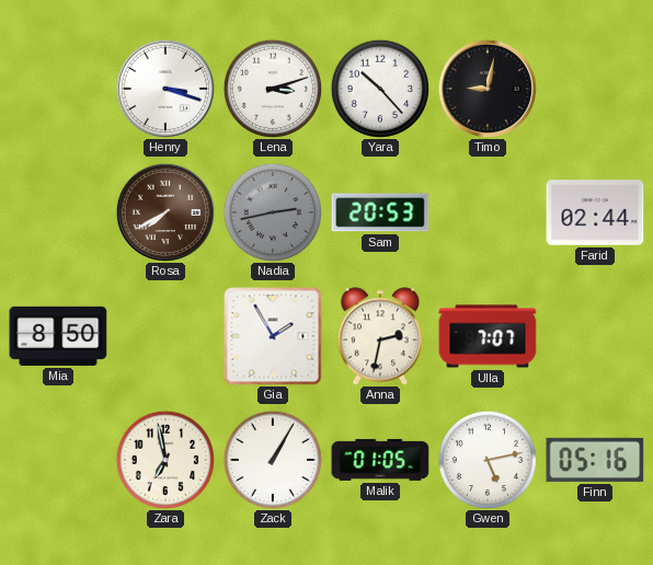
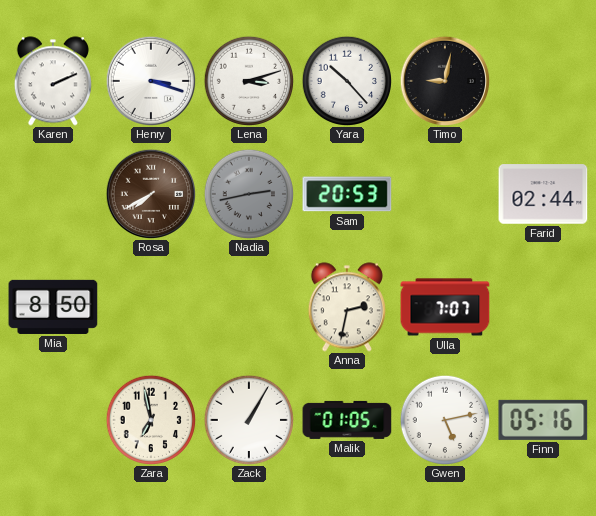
Karen: none -> 2:11
Gia: 1:55 -> none
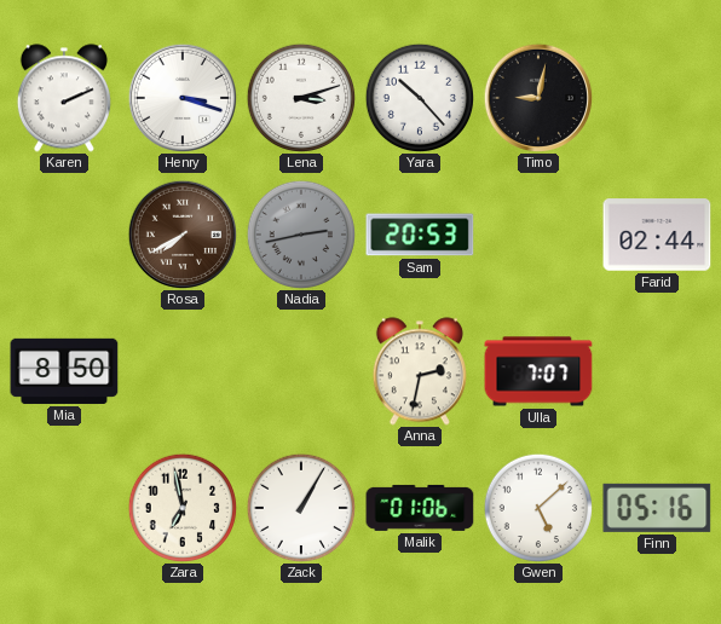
Malik: 01:05 -> 01:06
Gwen: 5:13 -> 5:08
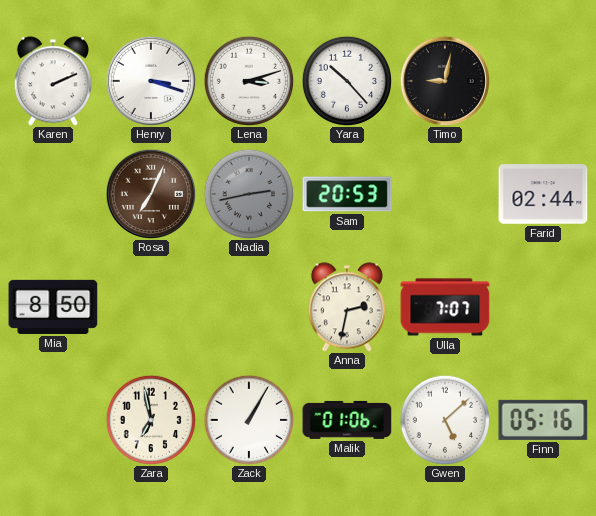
Rosa: 7:40 -> 7:04
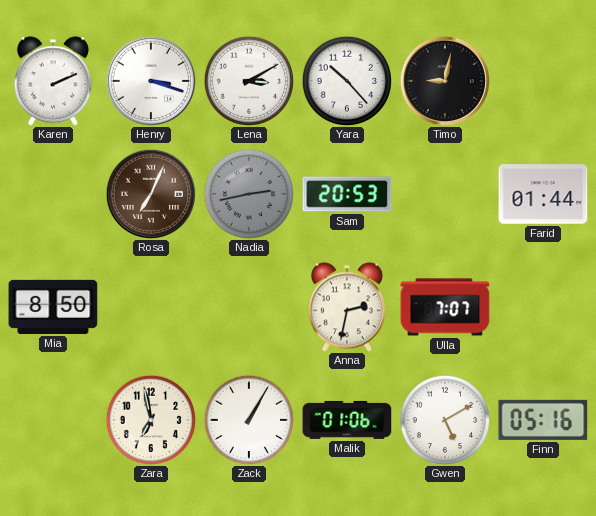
Lena: 3:12 -> 3:10
Farid: 02:44 -> 01:44
Gwen: 5:08 -> 5:10
